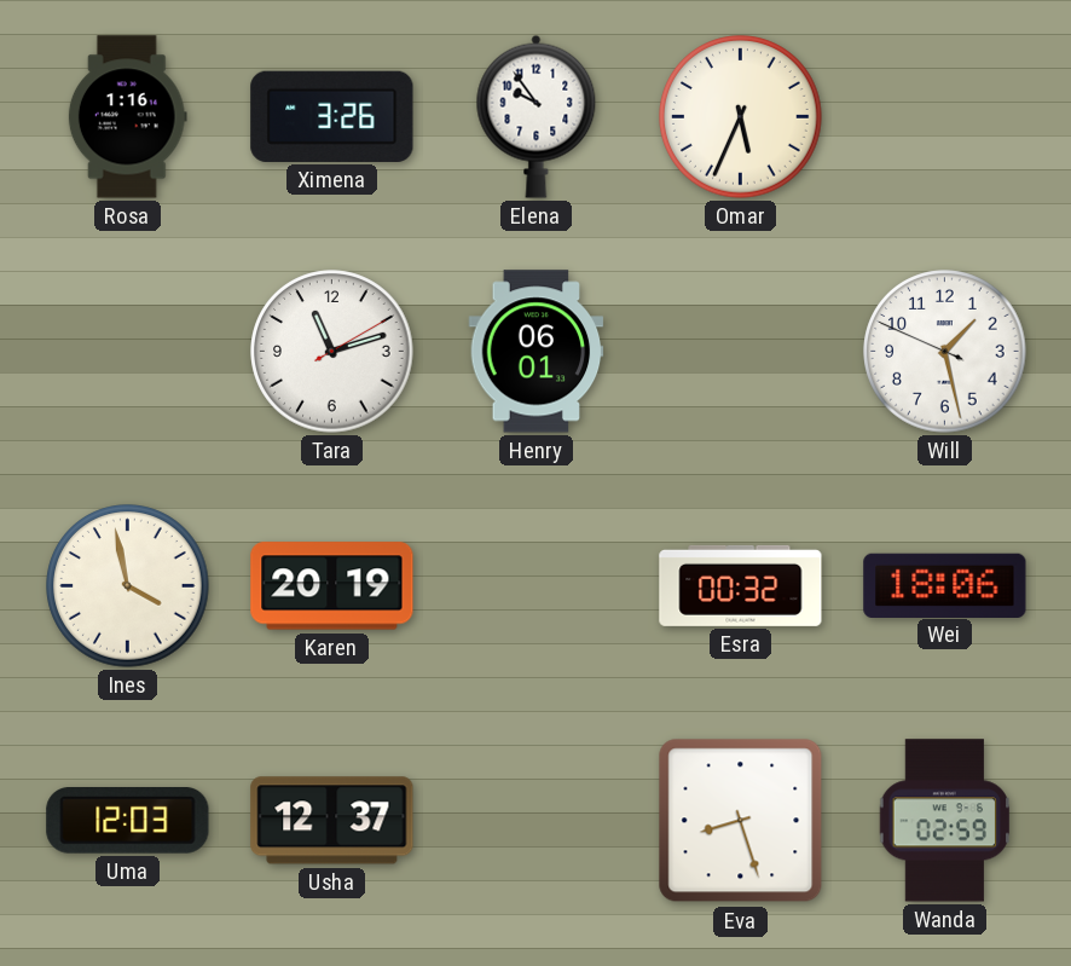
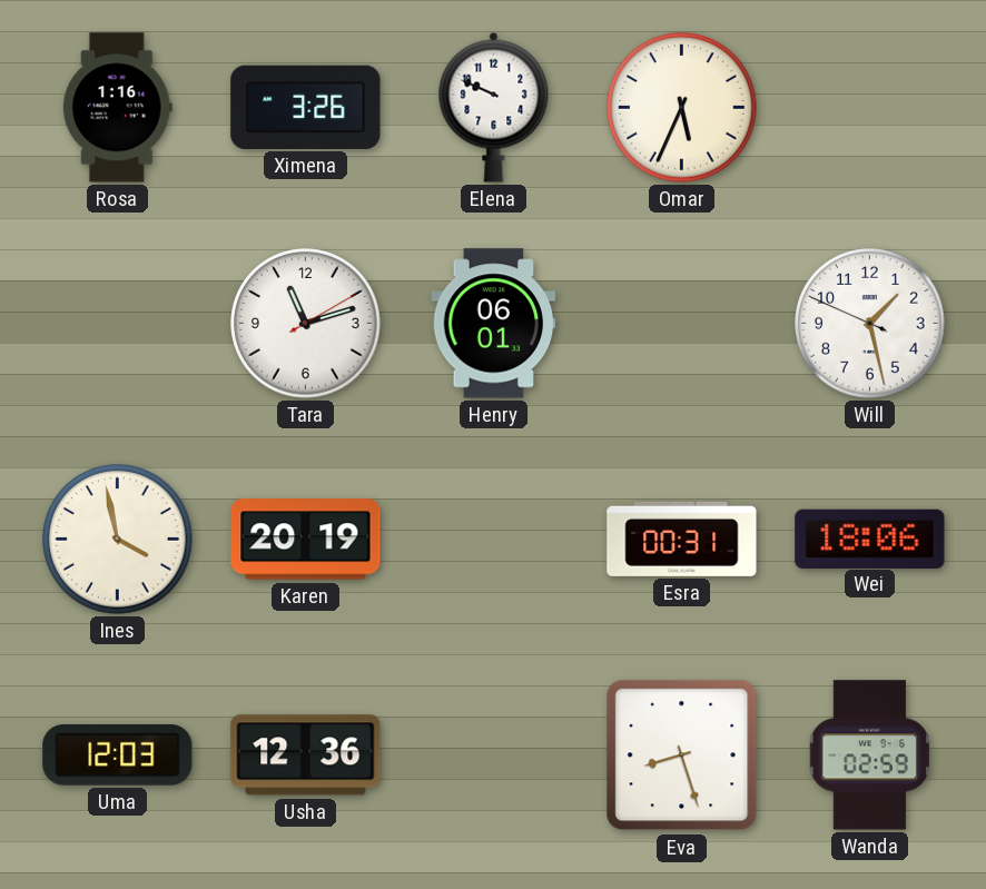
Elena: 9:54 -> 9:49
Esra: 00:32 -> 00:31
Usha: 12:37 -> 12:36
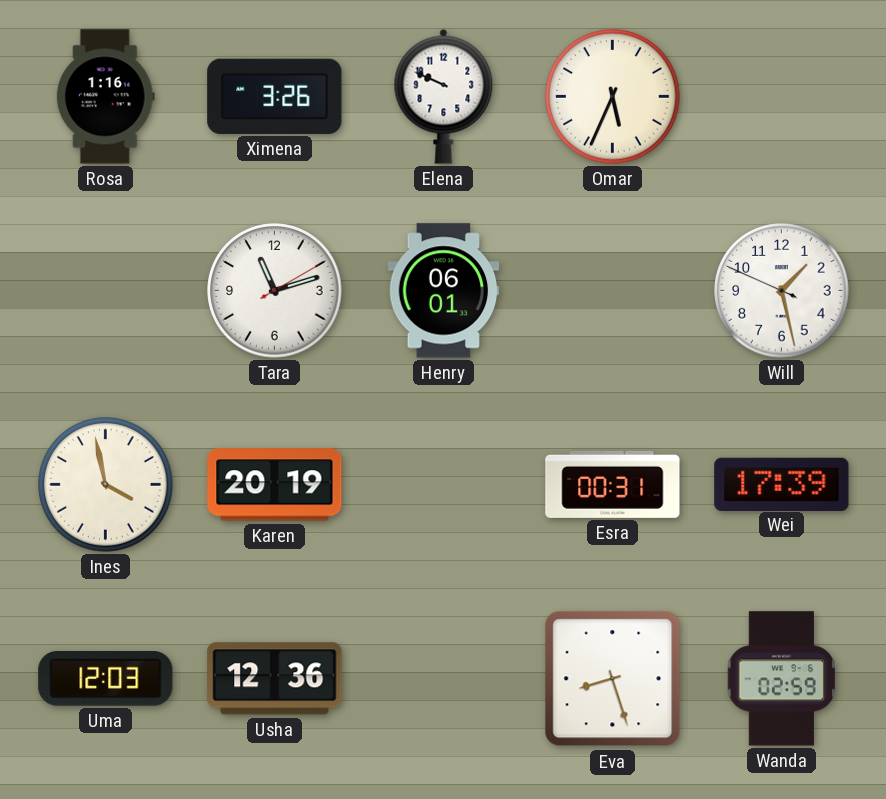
Wei: 18:06 -> 17:39
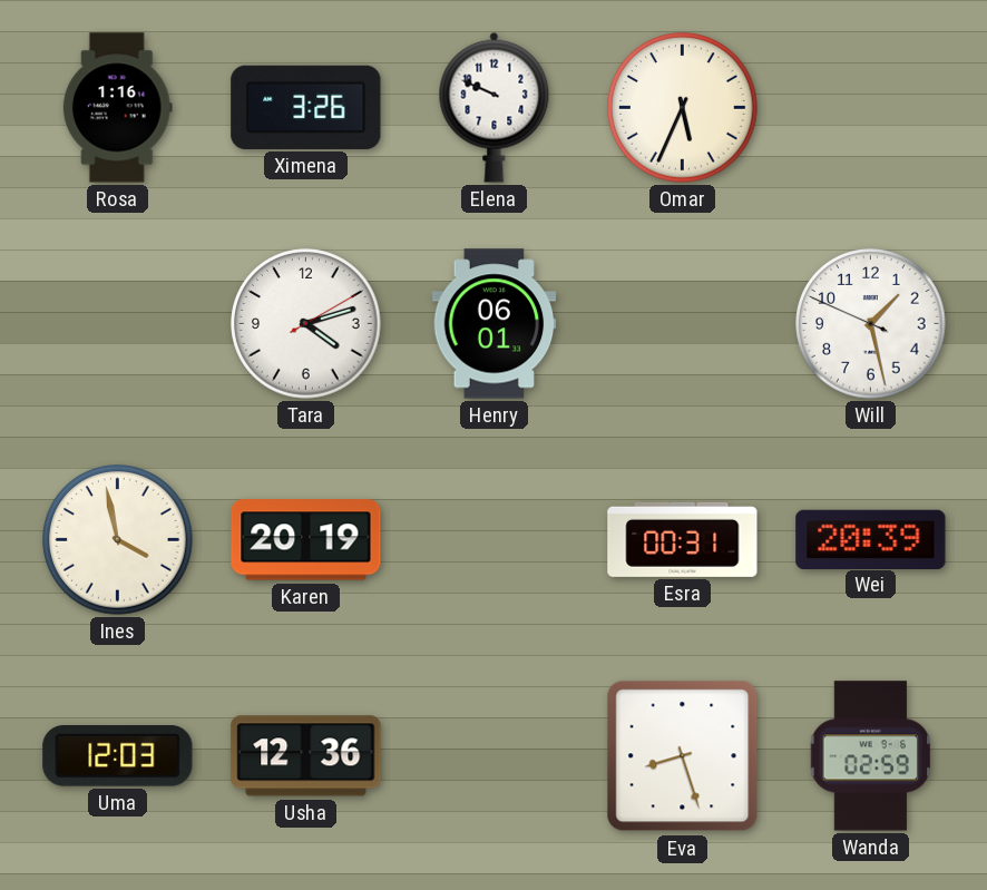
Tara: 11:12 -> 4:12
Wei: 17:39 -> 20:39
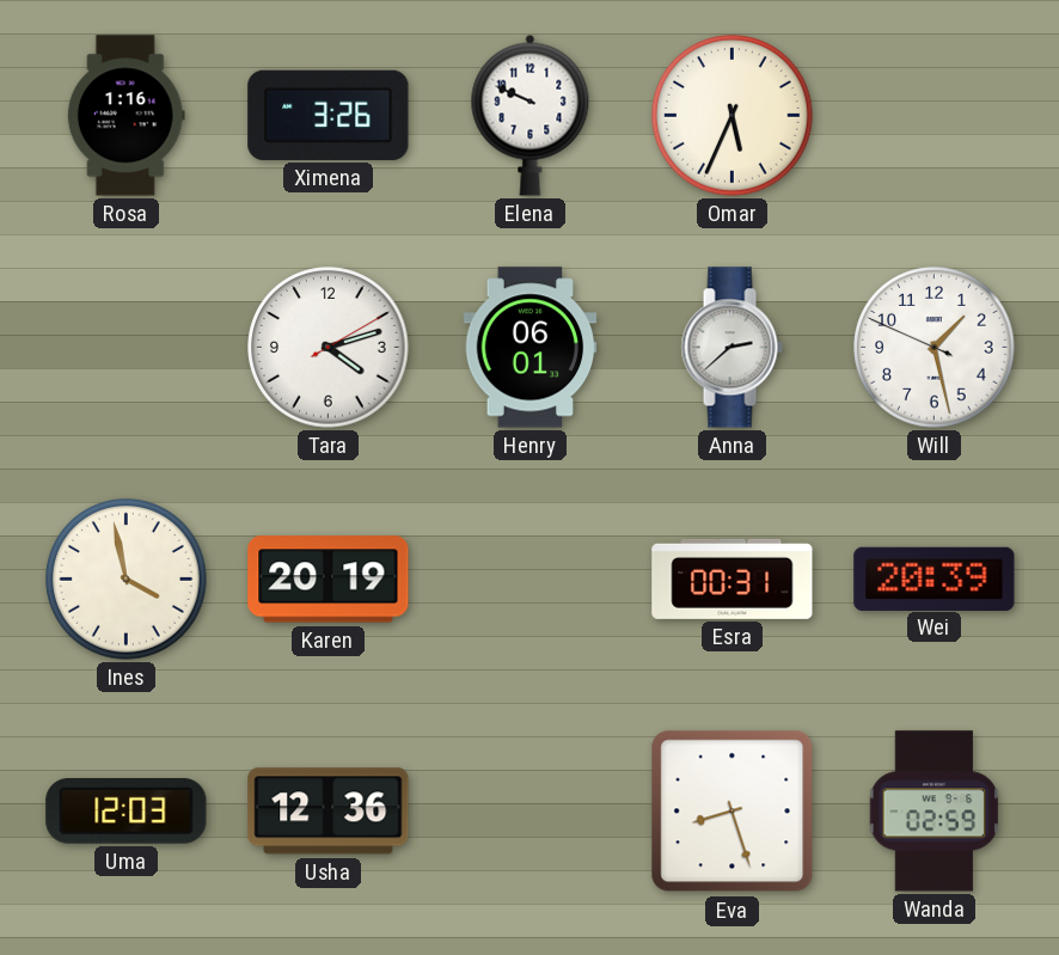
Anna: none -> 2:38
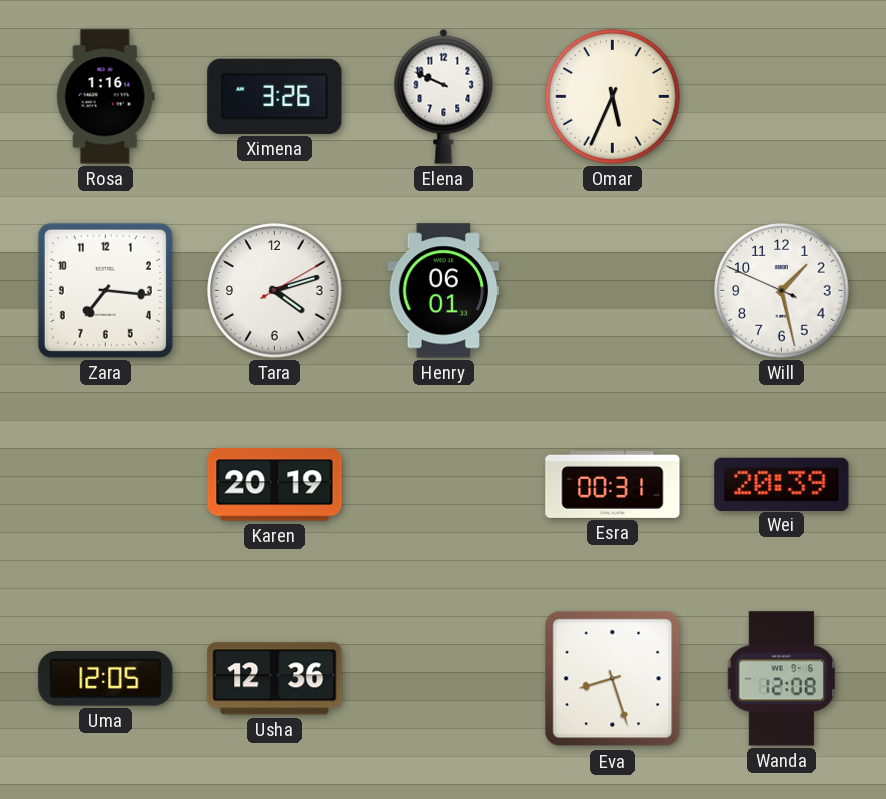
Zara: none -> 7:16
Anna: 2:38 -> none
Ines: 3:58 -> none
Uma: 12:03 -> 12:05
Wanda: 02:59 -> 12:08
